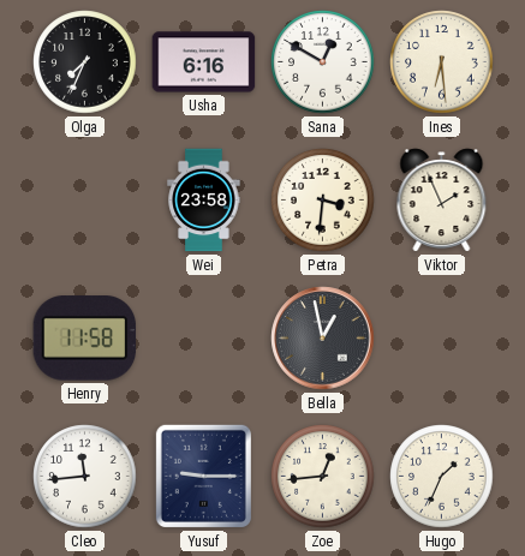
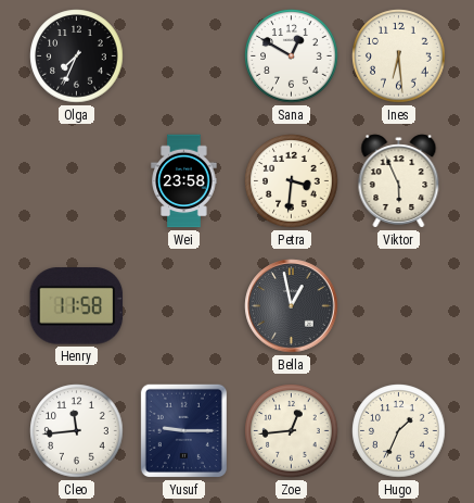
Usha: 6:16 -> none
Viktor: 1:56 -> 5:56
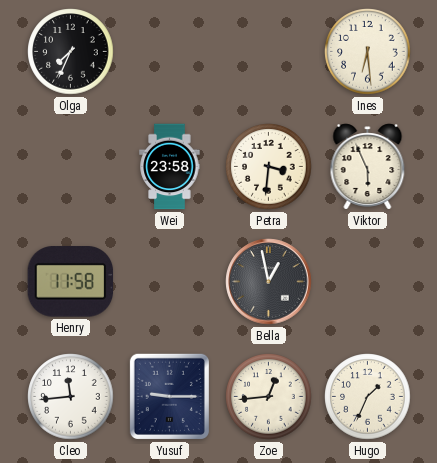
Sana: 12:50 -> none
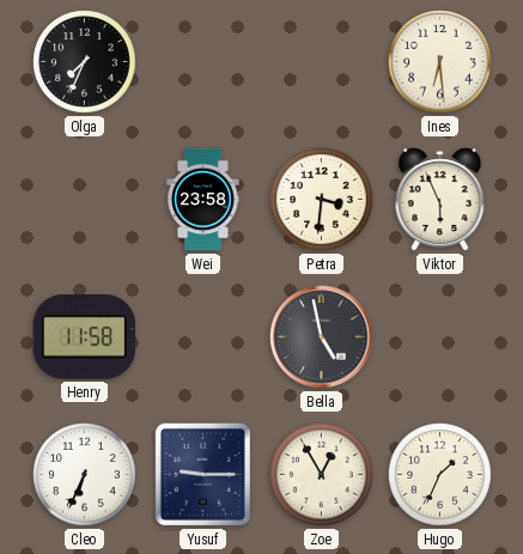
Bella: 12:58 -> 4:58
Cleo: 11:44 -> 6:34
Zoe: 12:44 -> 12:55
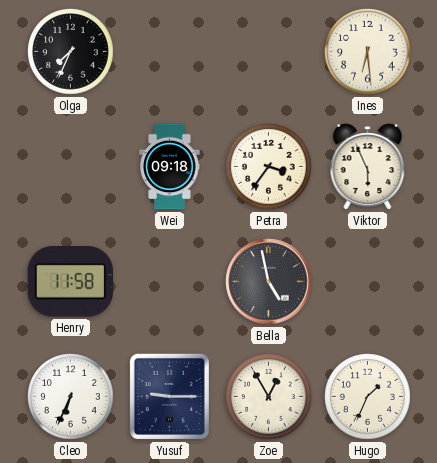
Wei: 23:58 -> 09:18
Petra: 3:31 -> 3:36
